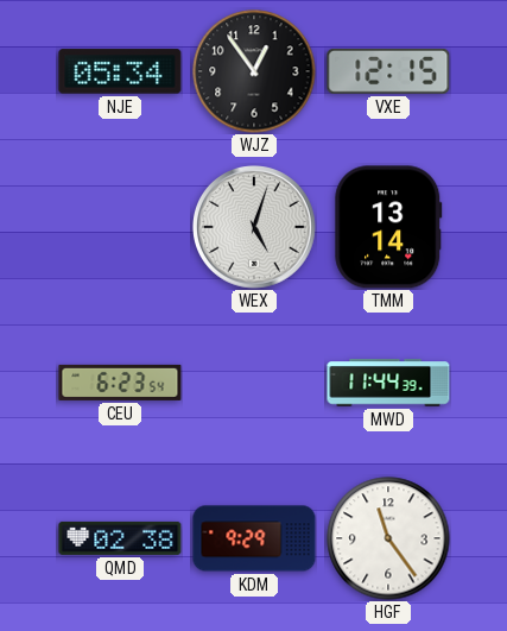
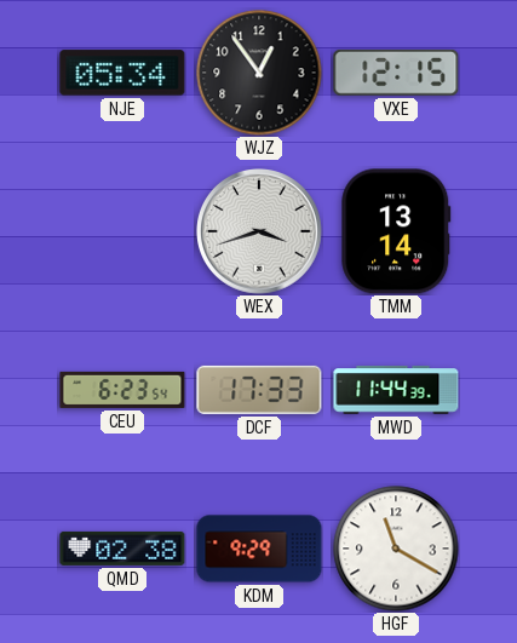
WEX: 5:03 -> 3:42
DCF: none -> 17:33
HGF: 11:24 -> 11:20
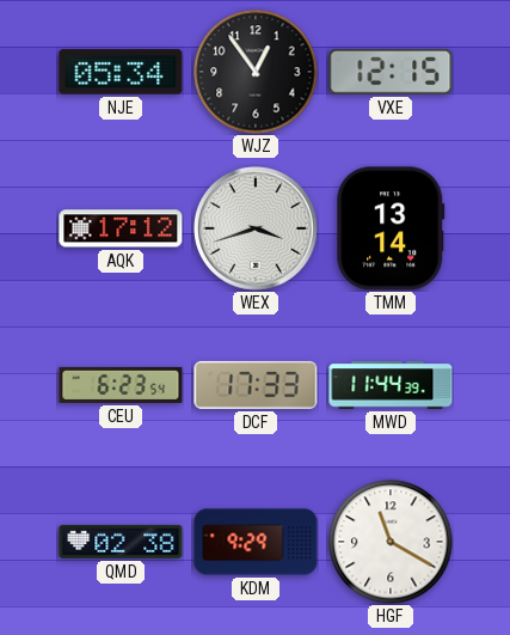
AQK: none -> 17:12
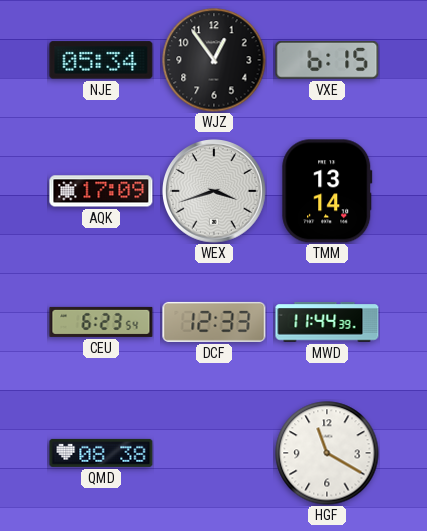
VXE: 12:15 -> 6:15
AQK: 17:12 -> 17:09
DCF: 17:33 -> 12:33
QMD: 02:38 -> 08:38
KDM: 9:29 -> none
